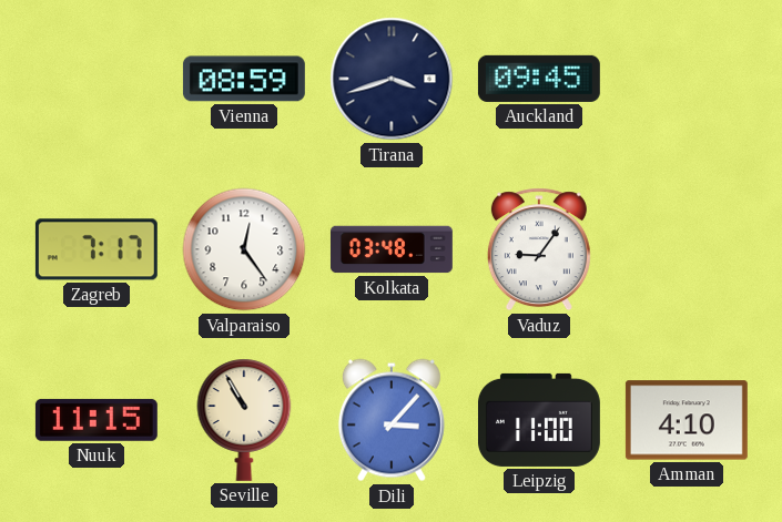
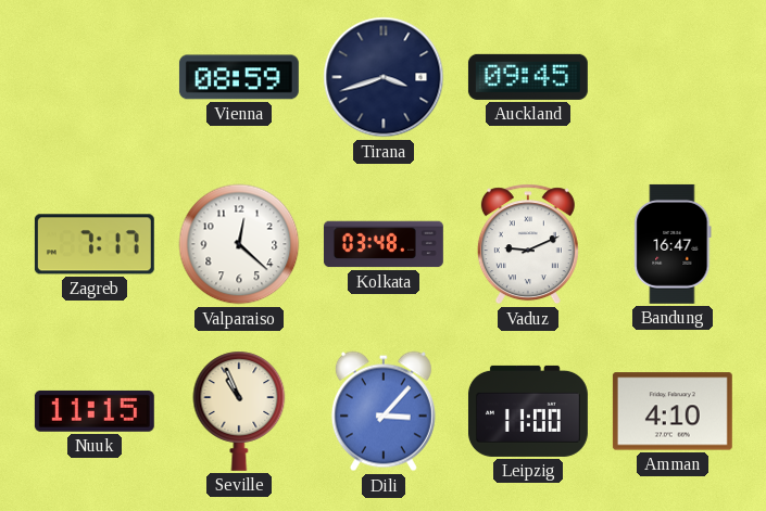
Valparaiso: 12:24 -> 12:22
Vaduz: 9:06 -> 9:11
Bandung: none -> 16:47
Seville: 10:55 -> 10:56
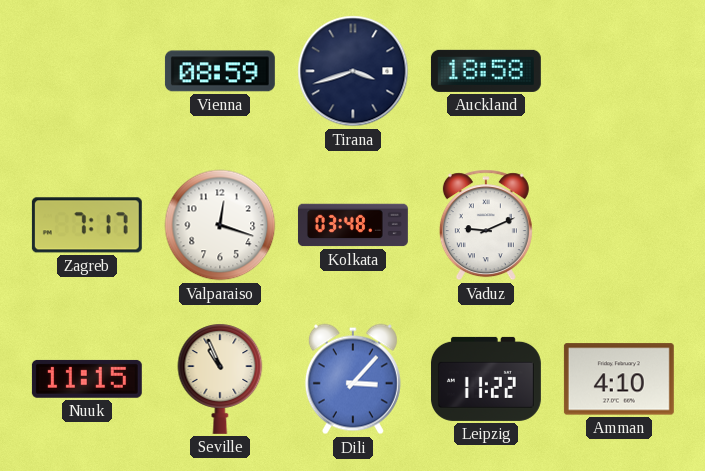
Auckland: 09:45 -> 18:58
Valparaiso: 12:22 -> 12:18
Bandung: 16:47 -> none
Leipzig: 11:00 -> 11:22
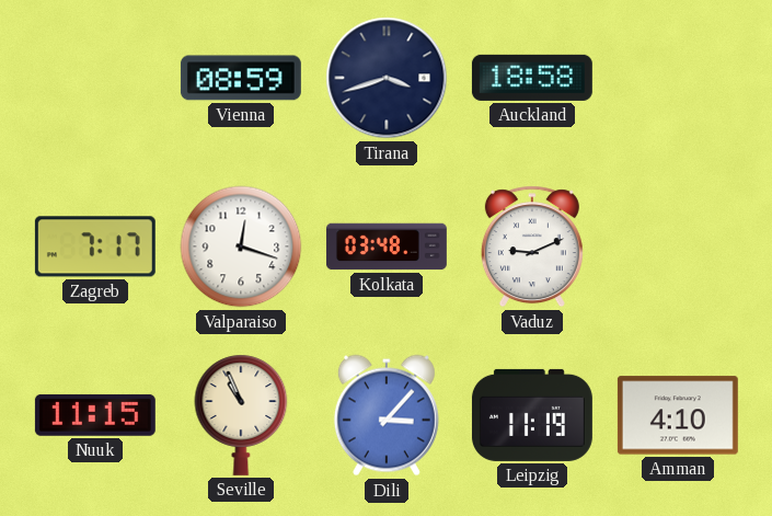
Leipzig: 11:22 -> 11:19
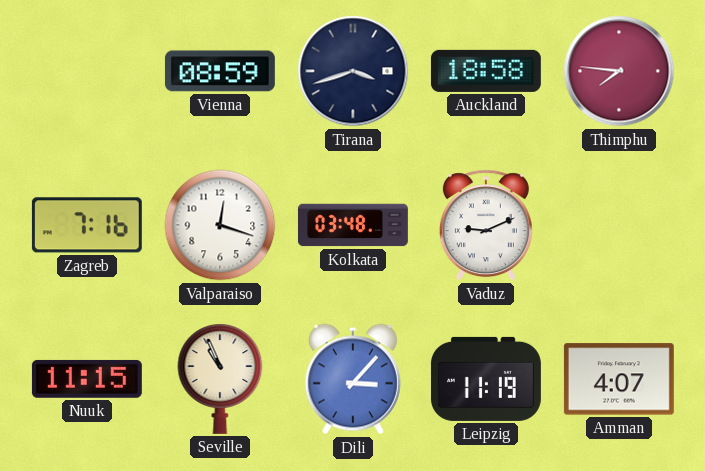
Thimphu: none -> 7:46
Zagreb: 7:17 -> 7:16
Amman: 4:10 -> 4:07
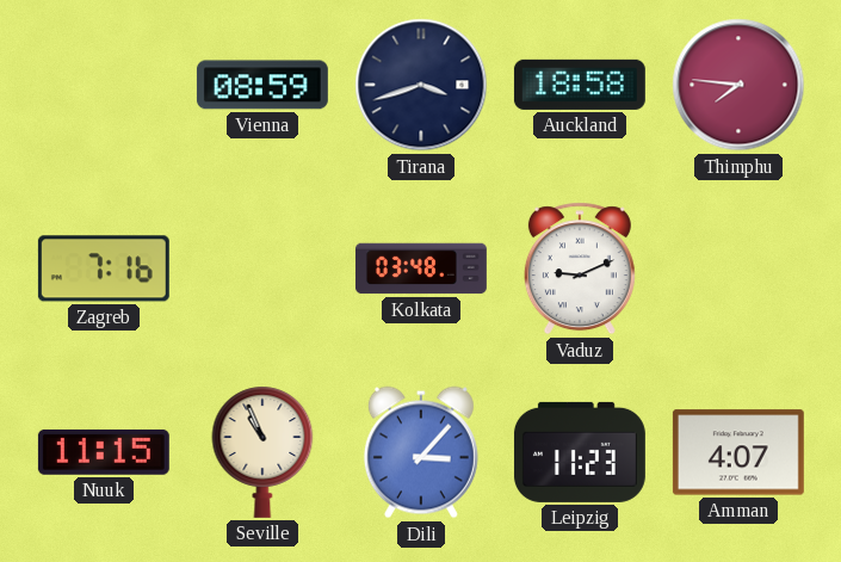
Valparaiso: 12:18 -> none
Leipzig: 11:19 -> 11:23
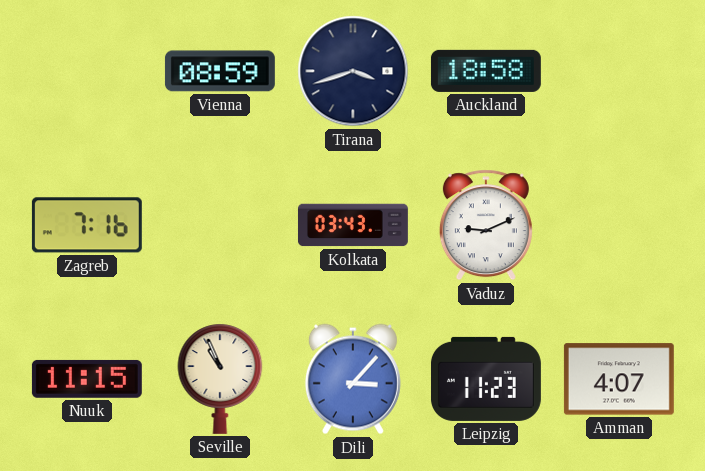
Thimphu: 7:46 -> none
Kolkata: 03:48 -> 03:43
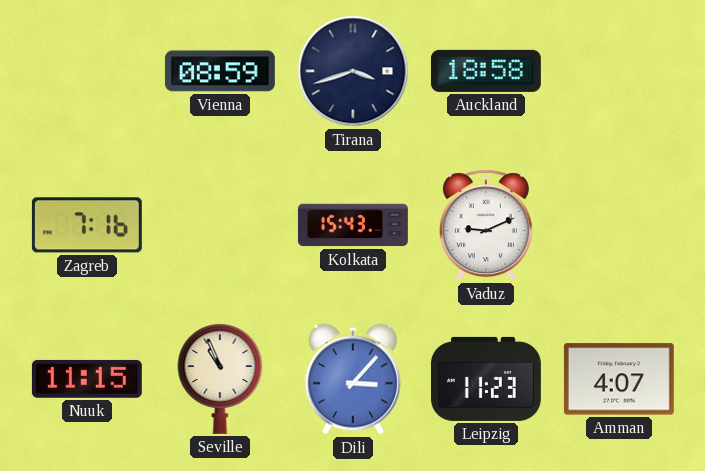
Kolkata: 03:43 -> 15:43
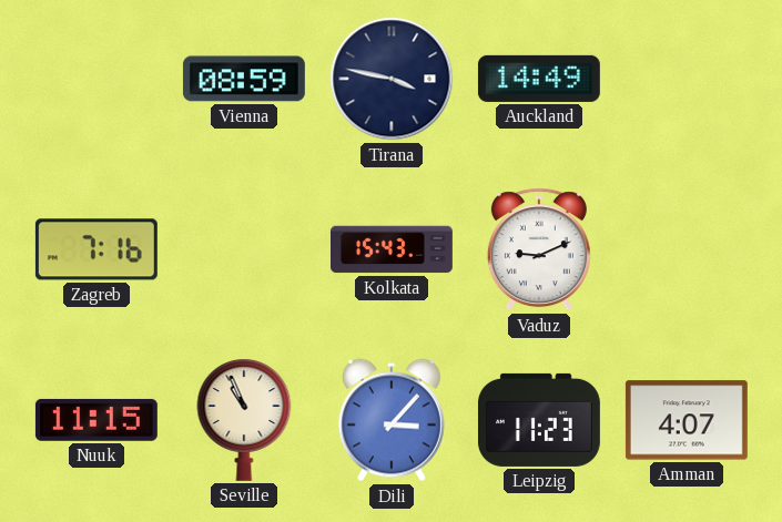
Tirana: 3:42 -> 3:47
Auckland: 18:58 -> 14:49
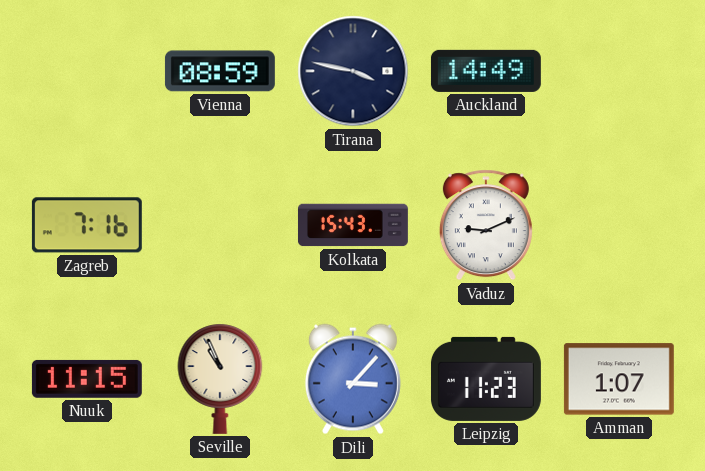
Amman: 4:07 -> 1:07
